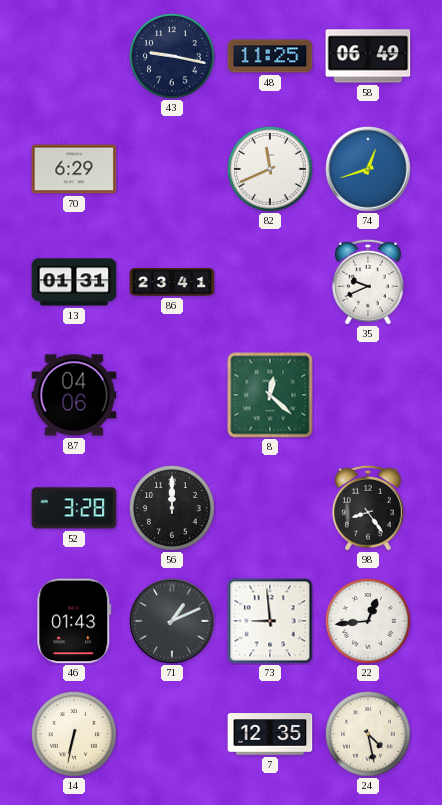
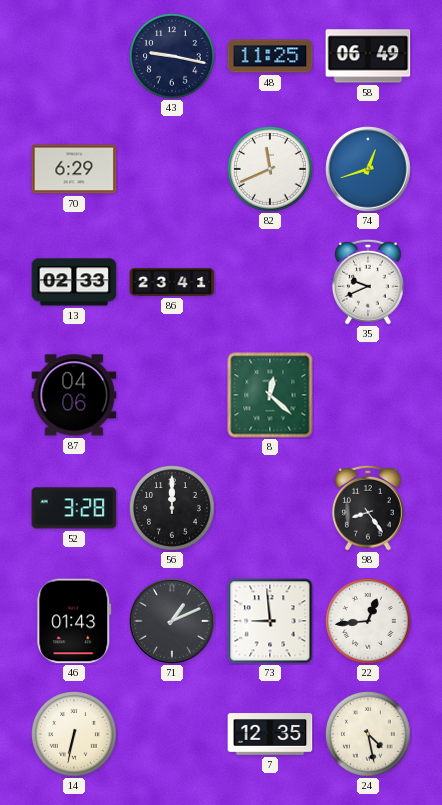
13: 01:31 -> 02:33
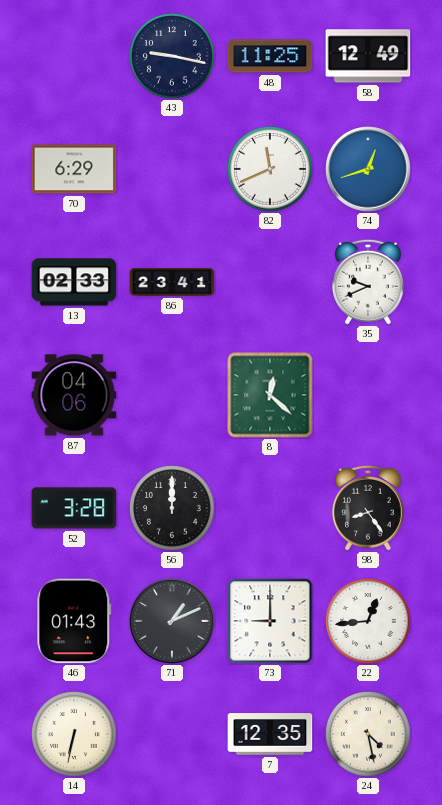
58: 06:49 -> 12:49
73: 8:59 -> 9:00
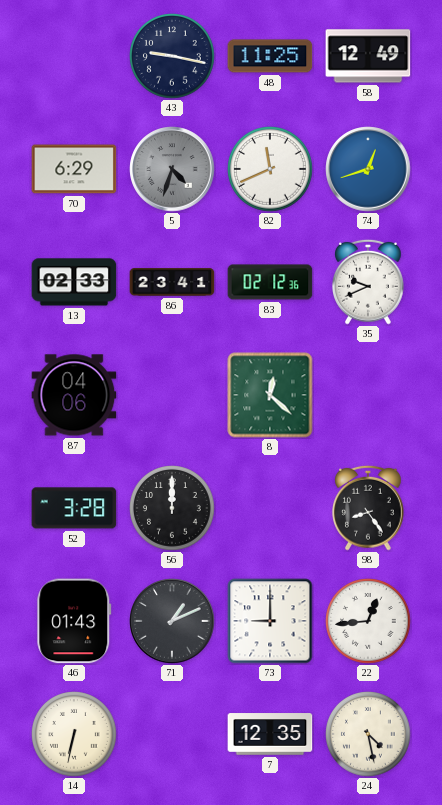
5: none -> 4:33
83: none -> 02:12
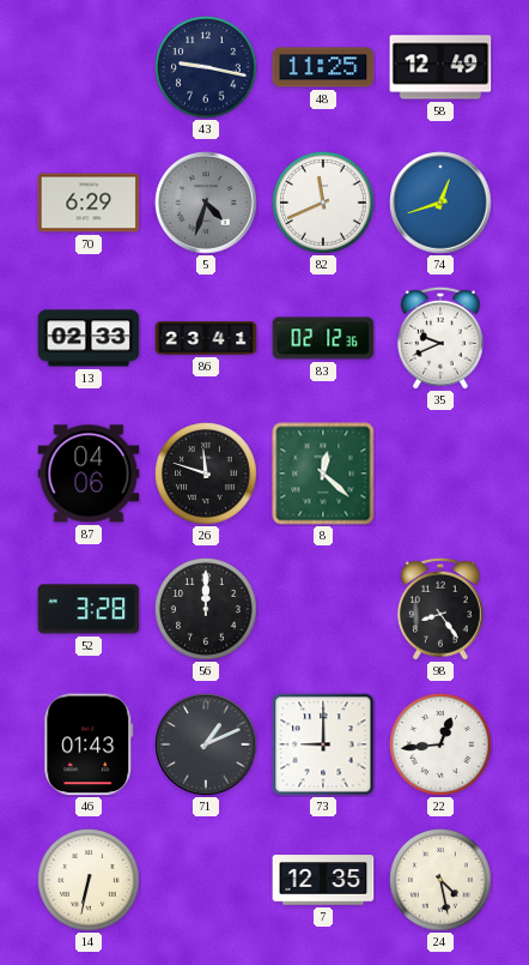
26: none -> 11:48
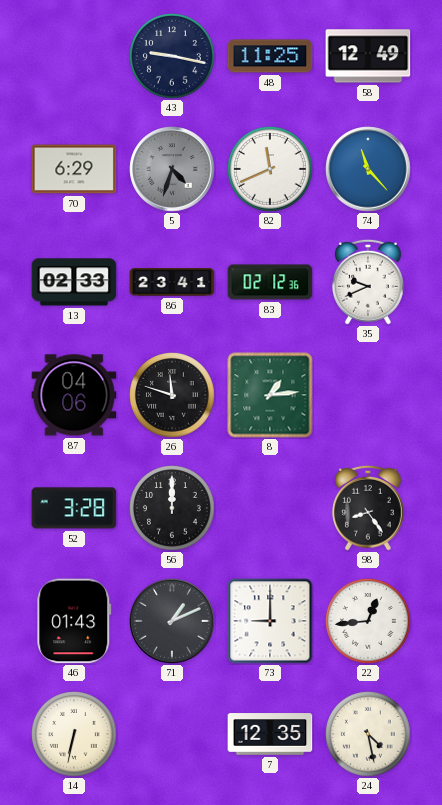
74: 12:42 -> 11:23
8: 12:22 -> 1:14
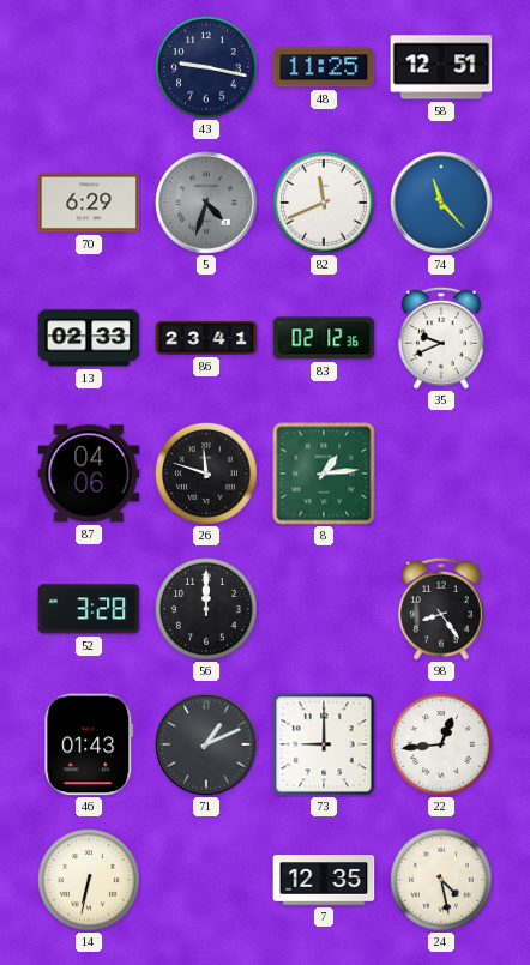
58: 12:49 -> 12:51
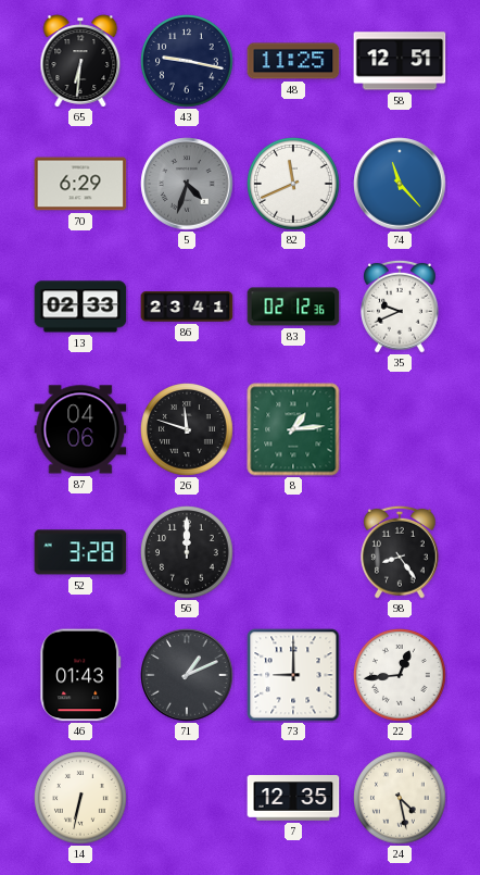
65: none -> 6:31
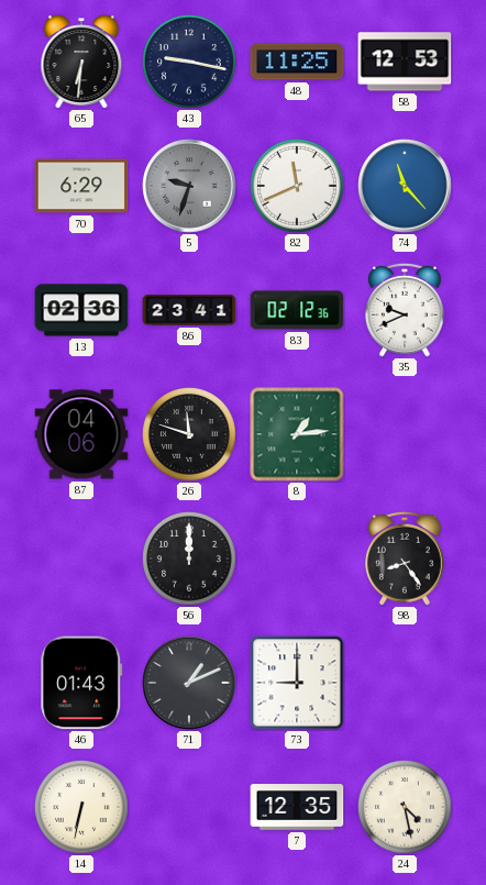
58: 12:51 -> 12:53
5: 4:33 -> 9:33
13: 02:33 -> 02:36
52: 3:28 -> none
22: 12:44 -> none
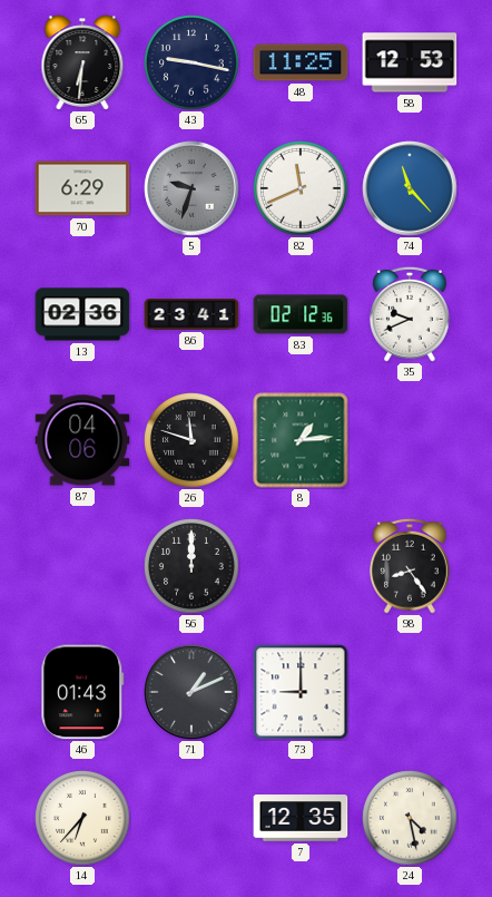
14: 6:32 -> 6:37
